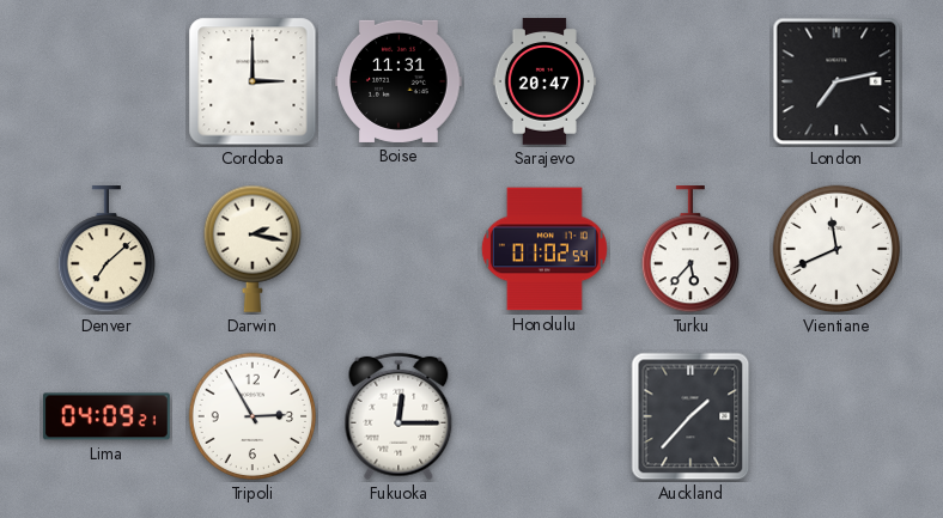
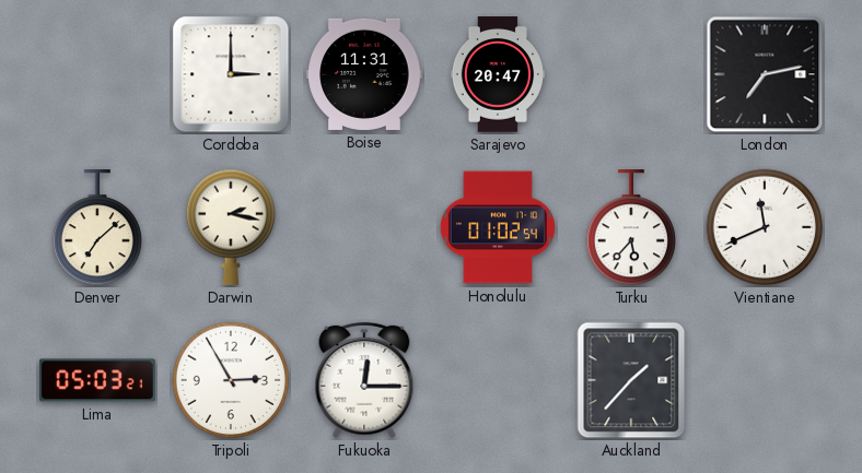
Lima: 04:09 -> 05:03
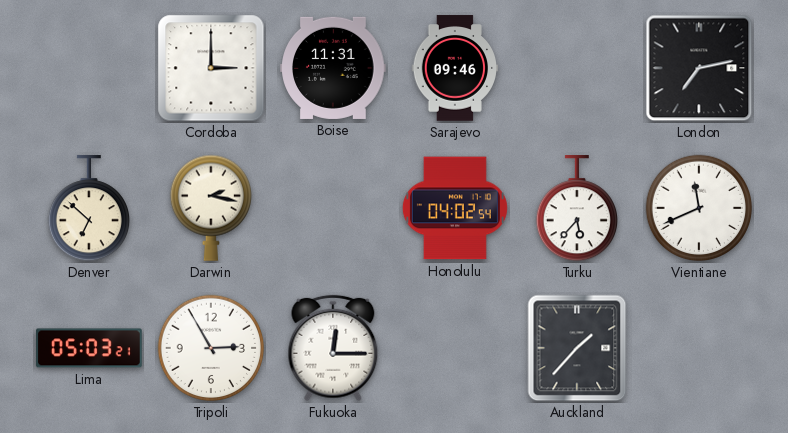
Sarajevo: 20:47 -> 09:46
Denver: 7:08 -> 6:52
Honolulu: 01:02 -> 04:02
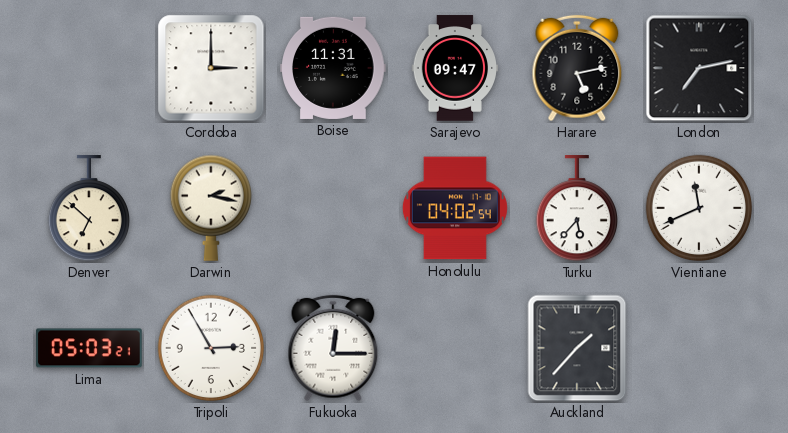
Sarajevo: 09:46 -> 09:47
Harare: none -> 5:13
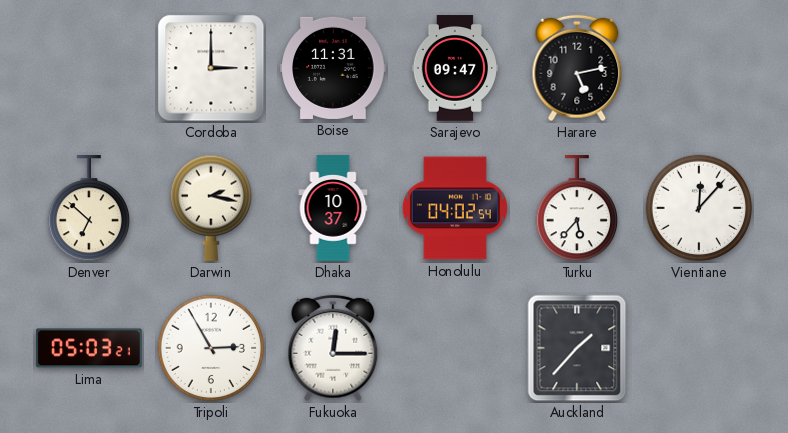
London: 7:13 -> none
Dhaka: none -> 10:37
Vientiane: 11:41 -> 12:07
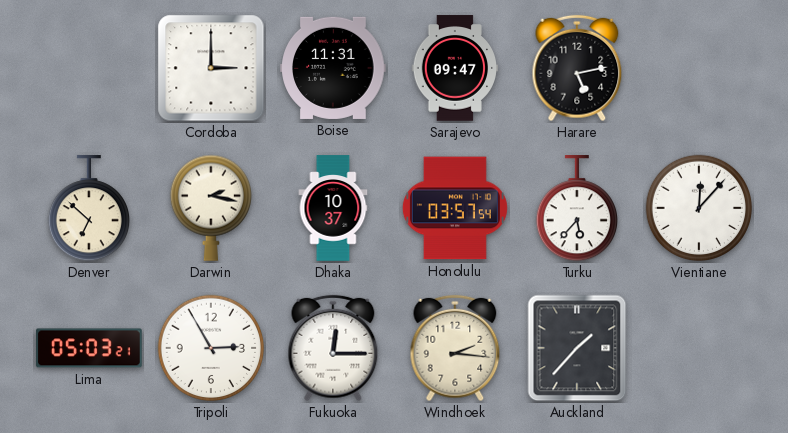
Honolulu: 04:02 -> 03:57
Windhoek: none -> 2:16
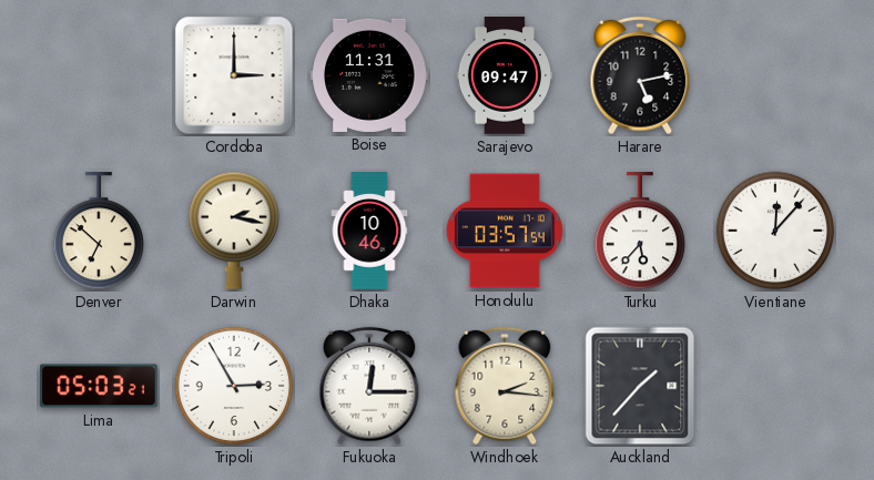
Dhaka: 10:37 -> 10:46
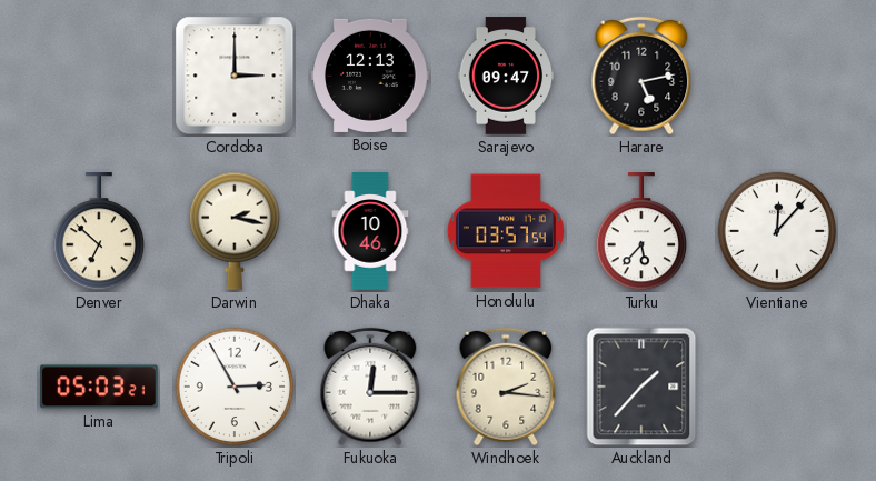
Boise: 11:31 -> 12:13
